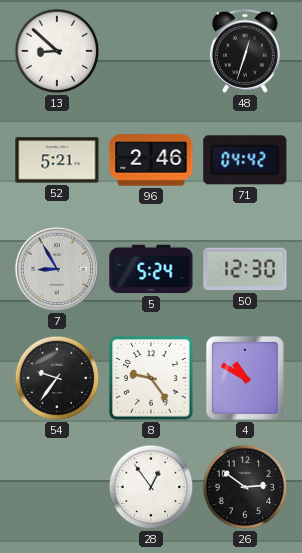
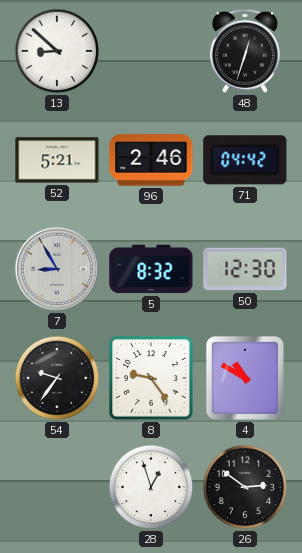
5: 5:24 -> 8:32
28: 12:54 -> 12:57
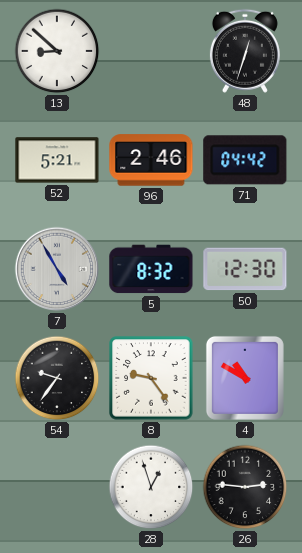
7: 8:55 -> 4:55
26: 2:51 -> 2:46
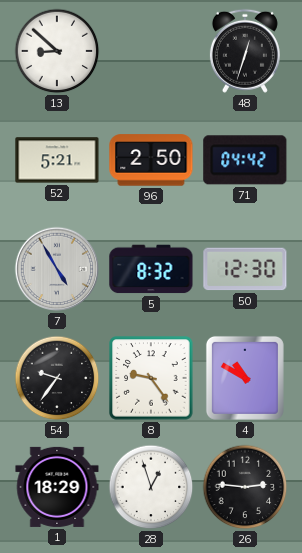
96: 2:46 -> 2:50
1: none -> 18:29
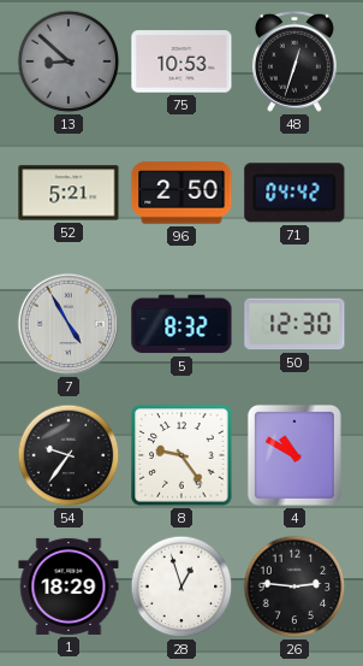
13 dial: white -> grey
75: none -> 10:53
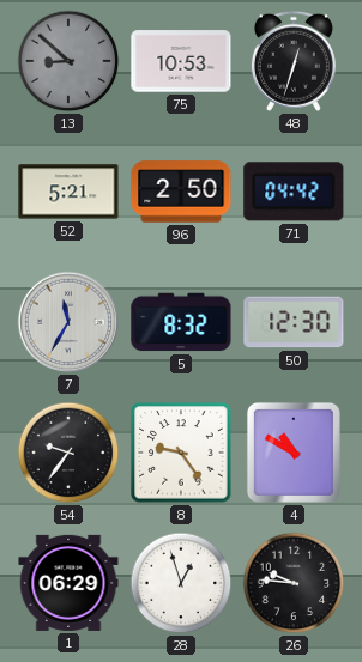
7: 4:55 -> 11:35
1: 18:29 -> 06:29
26: 2:46 -> 9:46
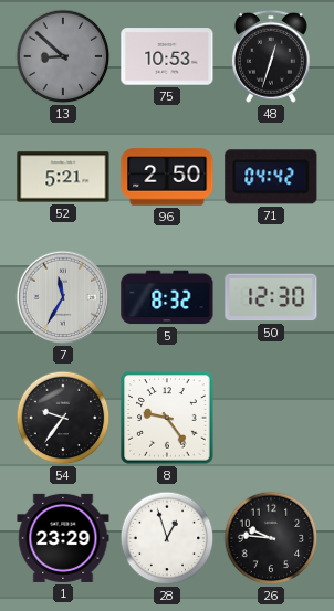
4: 10:50 -> none
1: 06:29 -> 23:29
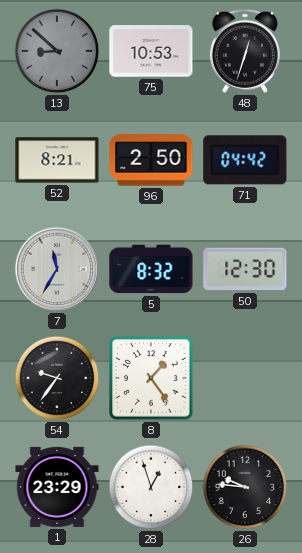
52: 5:21 -> 8:21
8: 9:24 -> 1:24
